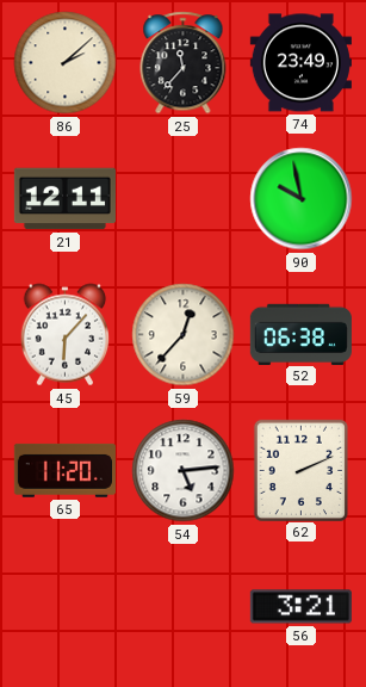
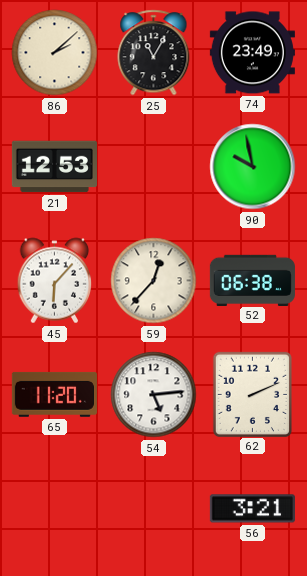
25: 11:37 -> 11:05
21: 12:11 -> 12:53
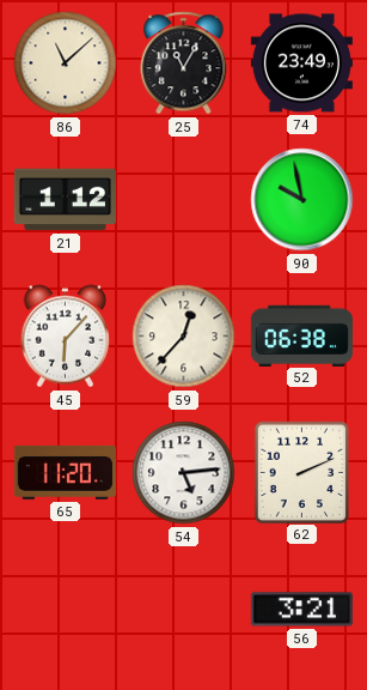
86: 2:08 -> 11:08
21: 12:53 -> 1:12
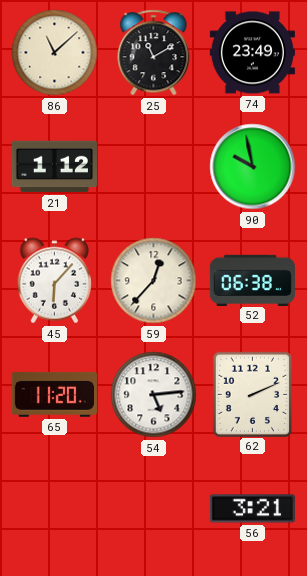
25: 11:05 -> 11:10
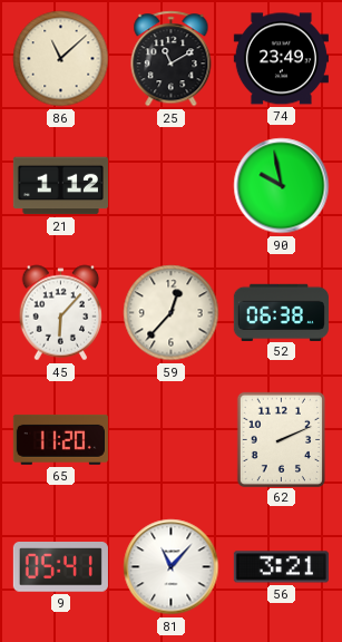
54: 5:14 -> none
9: none -> 05:41
81: none -> 11:07
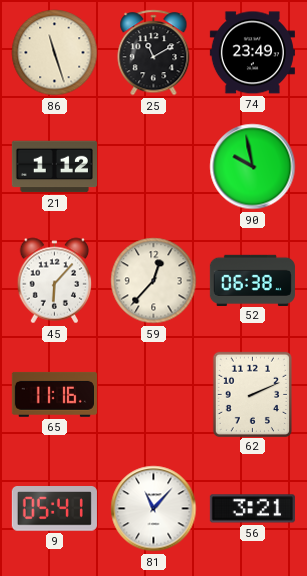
86: 11:08 -> 11:27
65: 11:20 -> 11:16
